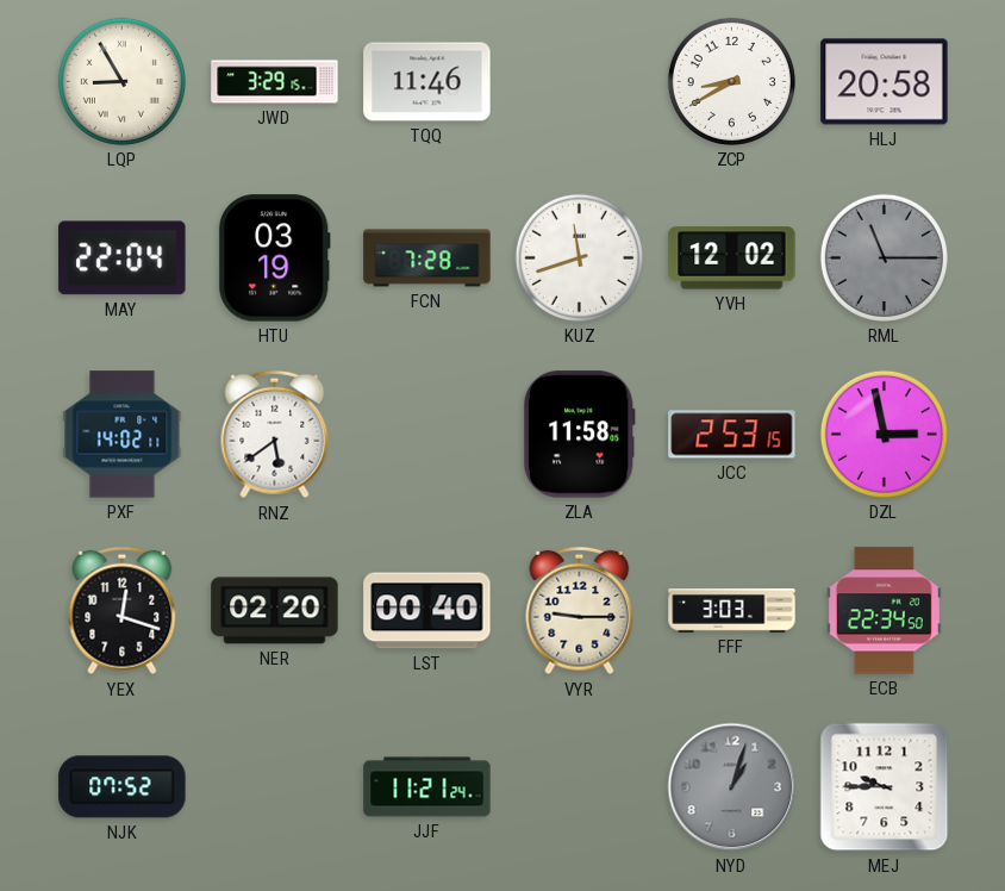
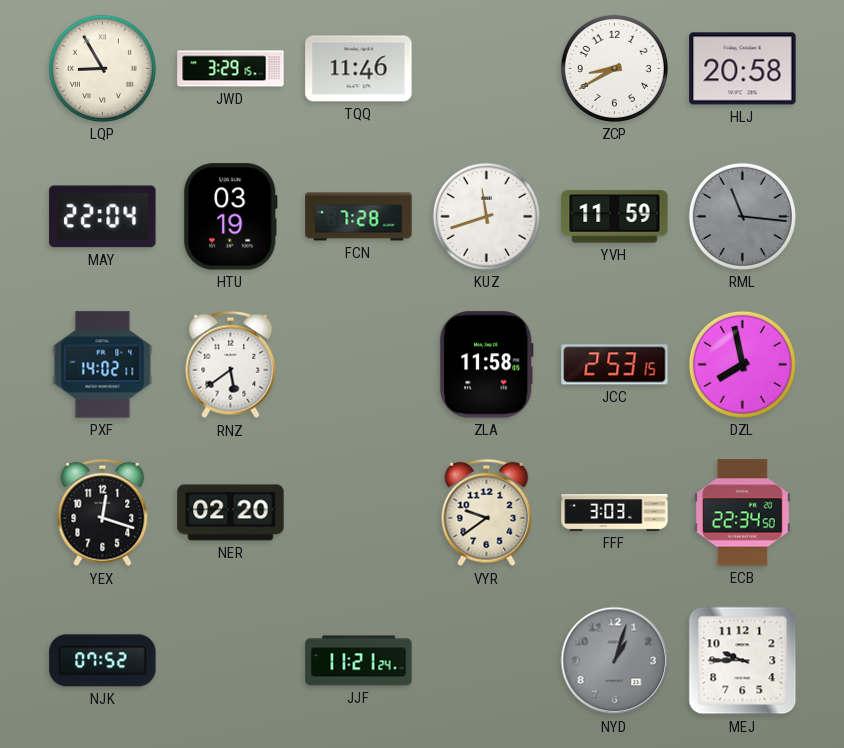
YVH: 12:02 -> 11:59
RML: 11:15 -> 11:16
DZL: 2:58 -> 7:58
LST: 00:40 -> none
VYR: 9:15 -> 9:39
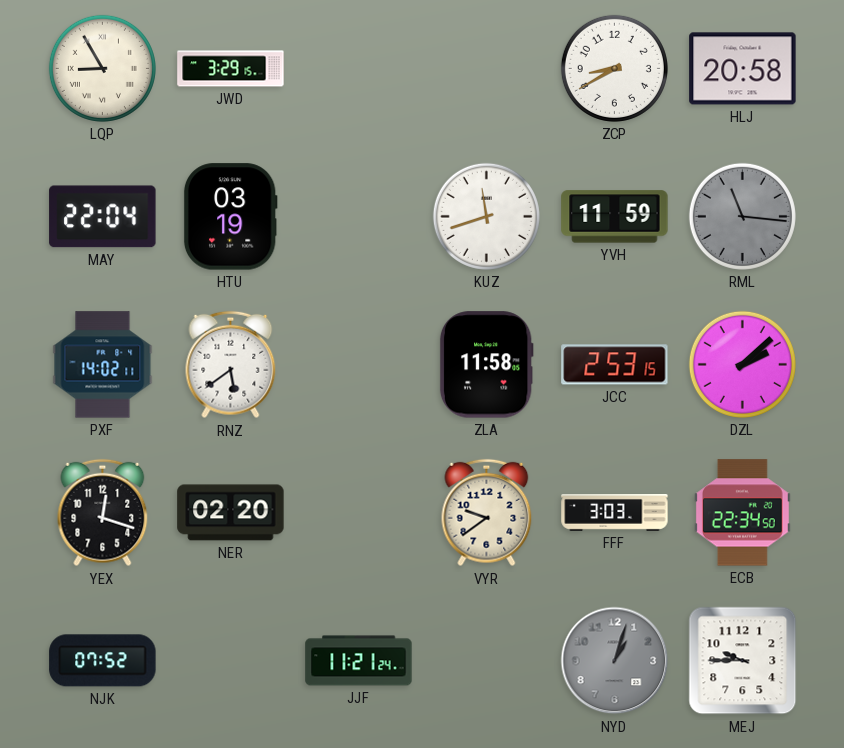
TQQ: 11:46 -> none
FCN: 7:28 -> none
DZL: 7:58 -> 2:08
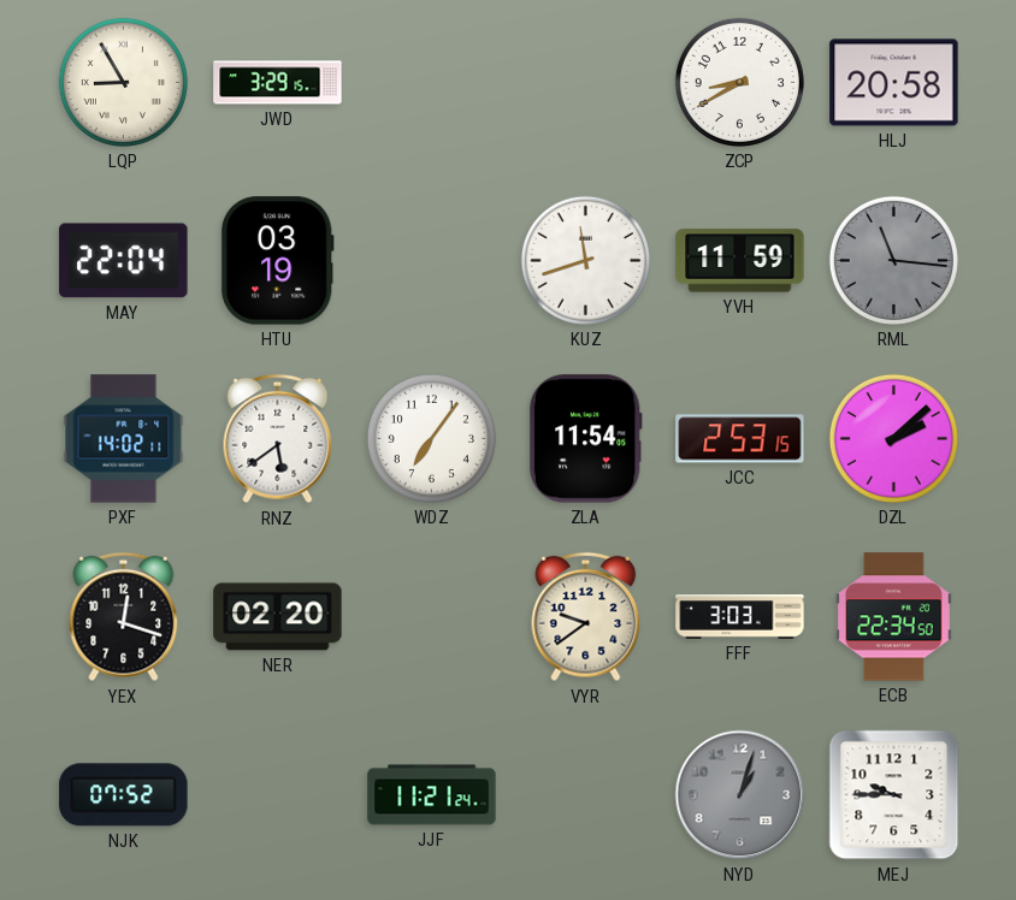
WDZ: none -> 7:06
ZLA: 11:58 -> 11:54
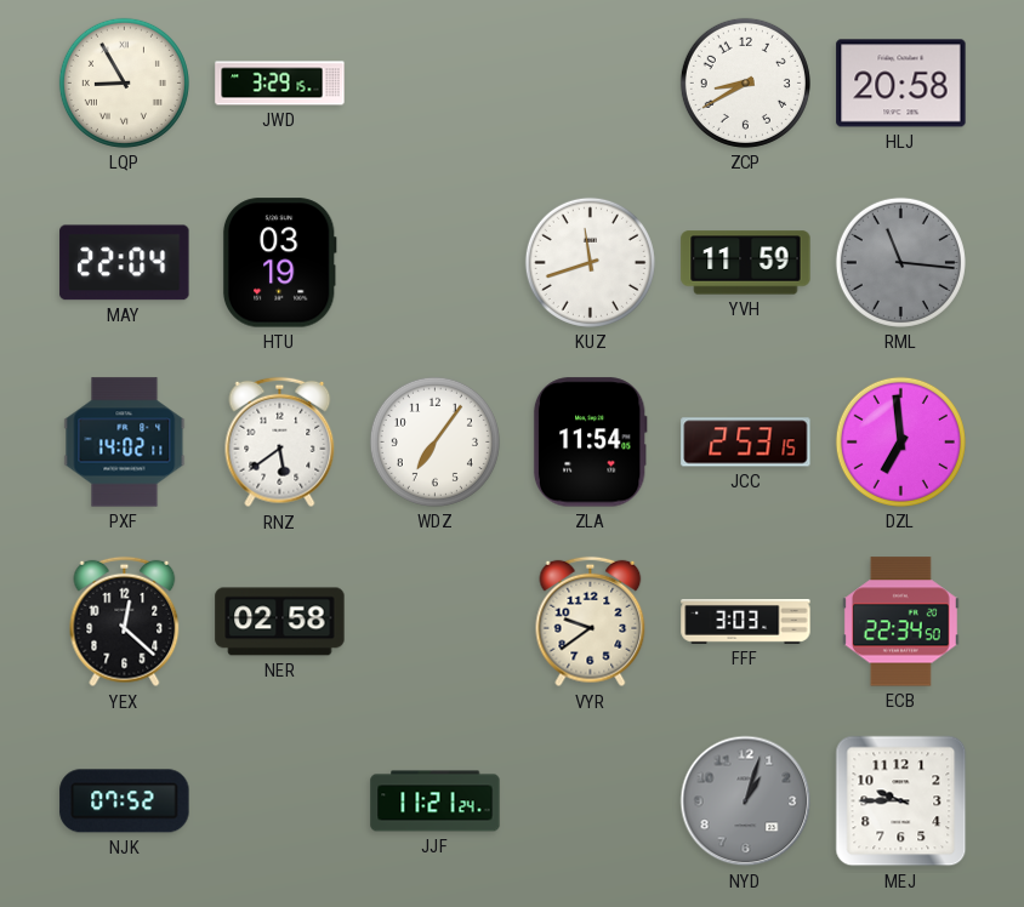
DZL: 2:08 -> 6:59
YEX: 12:18 -> 12:22
NER: 02:20 -> 02:58
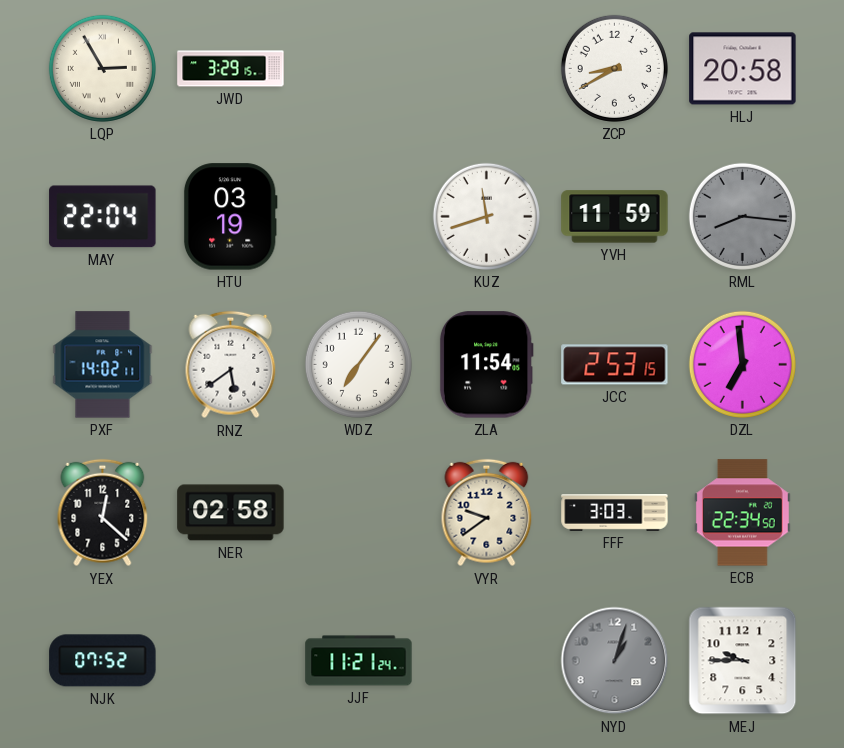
LQP: 8:55 -> 2:55
RML: 11:16 -> 8:16
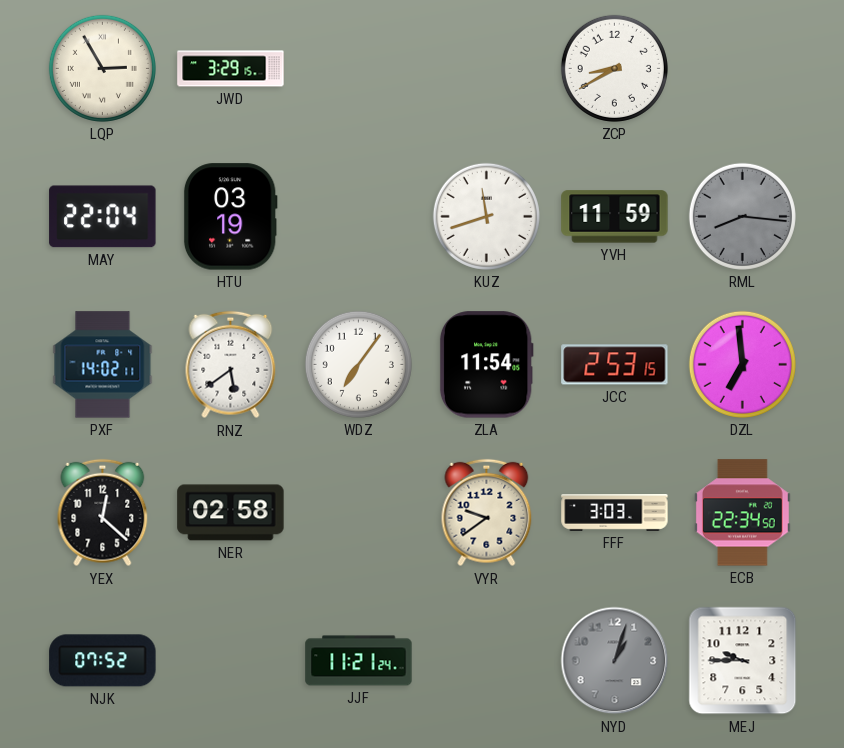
HLJ: 20:58 -> none
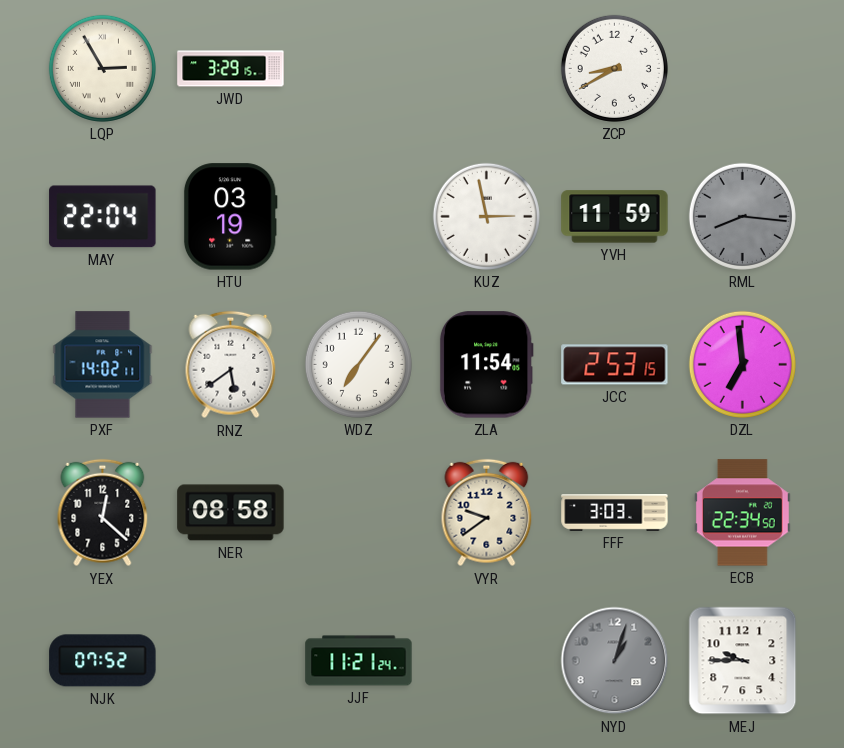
KUZ: 11:42 -> 2:58
NER: 02:58 -> 08:58
